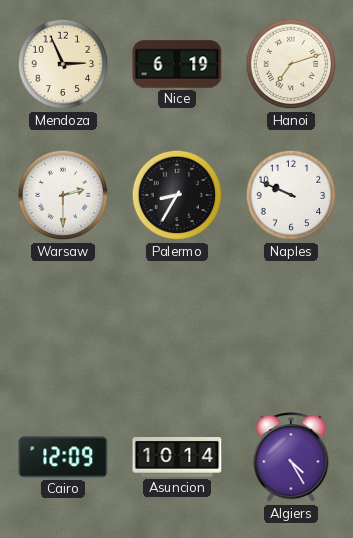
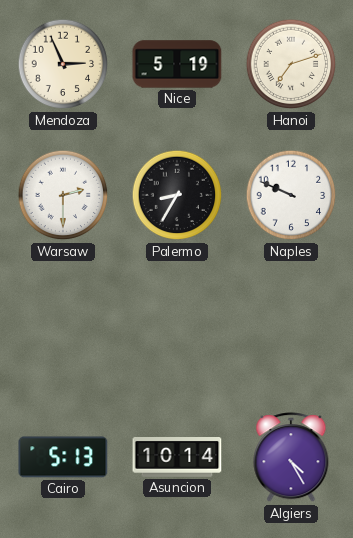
Nice: 6:19 -> 5:19
Cairo: 12:09 -> 5:13
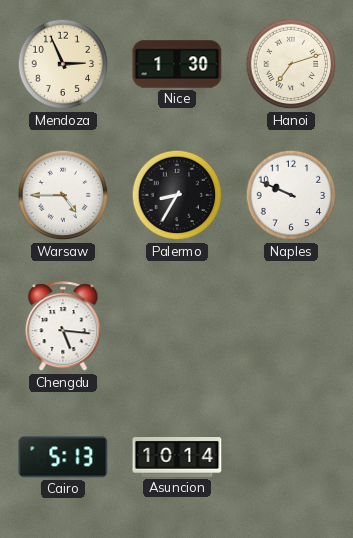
Nice: 5:19 -> 1:30
Warsaw: 2:30 -> 4:45
Chengdu: none -> 5:16
Algiers: 4:25 -> none
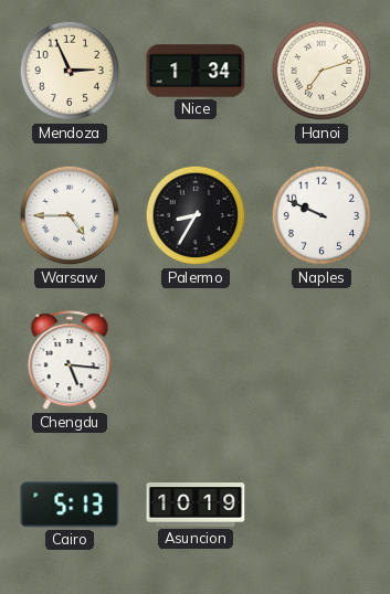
Nice: 1:30 -> 1:34
Asuncion: 10:14 -> 10:19
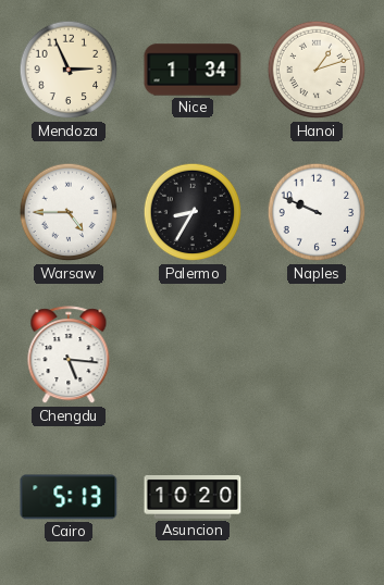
Hanoi: 7:12 -> 1:12
Asuncion: 10:19 -> 10:20
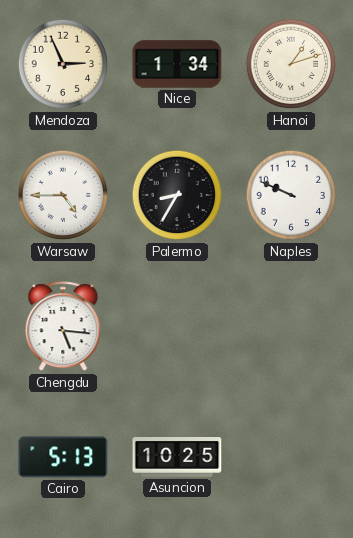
Asuncion: 10:20 -> 10:25
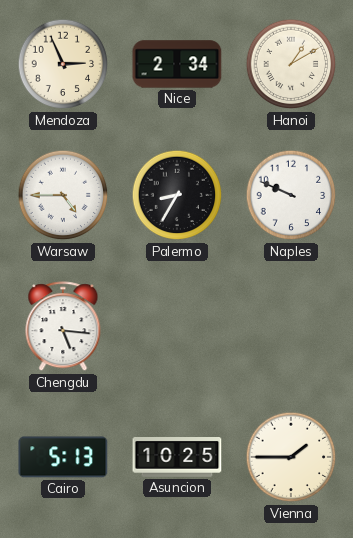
Nice: 1:34 -> 2:34
Hanoi: 1:12 -> 1:10
Vienna: none -> 1:45
